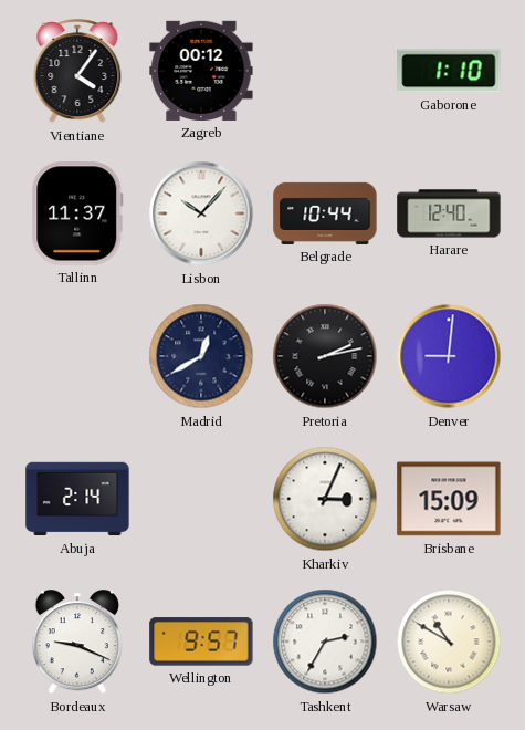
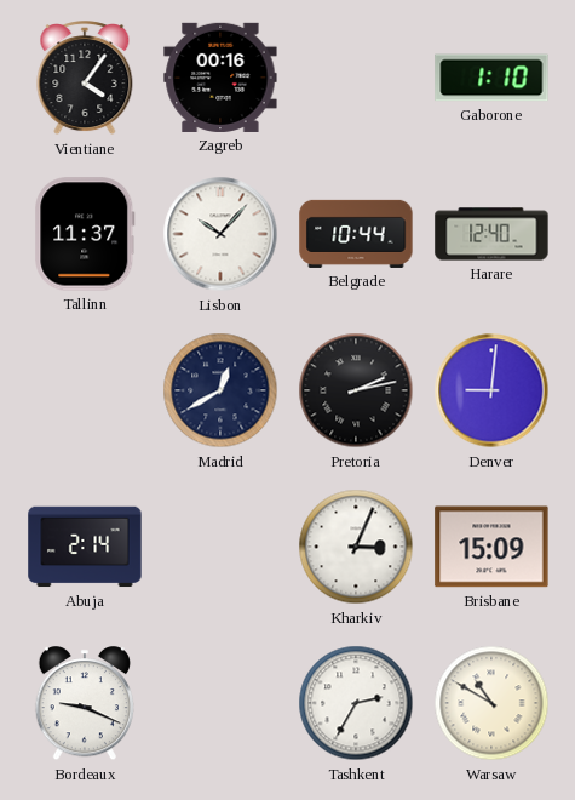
Zagreb: 00:12 -> 00:16
Wellington: 9:57 -> none
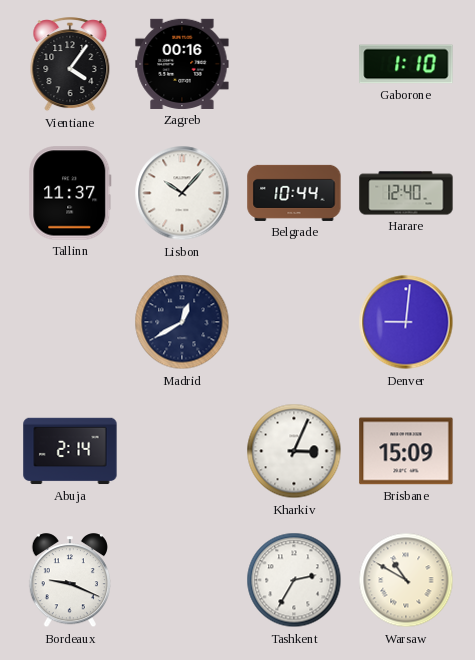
Pretoria: 2:13 -> none
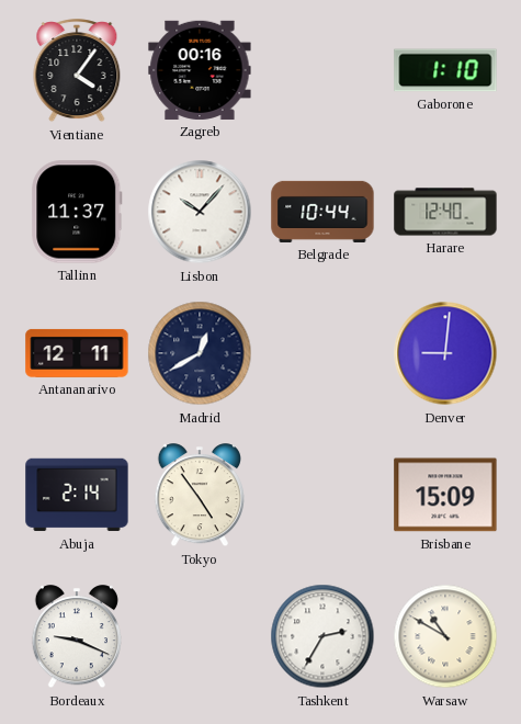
Antananarivo: none -> 12:11
Tokyo: none -> 4:54
Kharkiv: 3:04 -> none
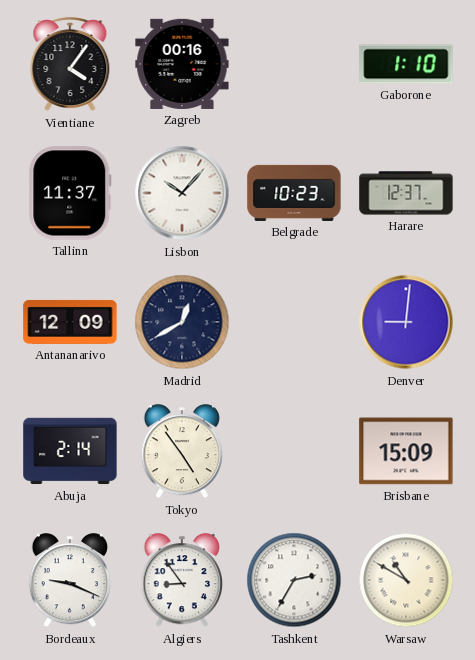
Belgrade: 10:44 -> 10:23
Harare: 12:40 -> 12:37
Antananarivo: 12:11 -> 12:09
Algiers: none -> 8:54
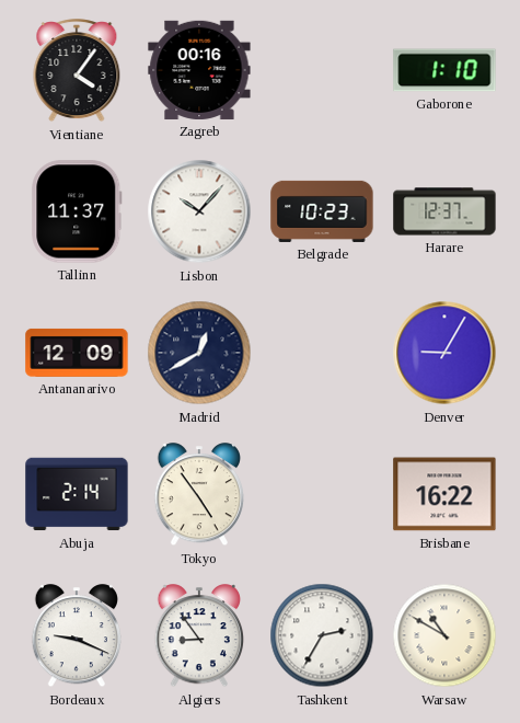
Denver: 9:01 -> 9:05
Brisbane: 15:09 -> 16:22
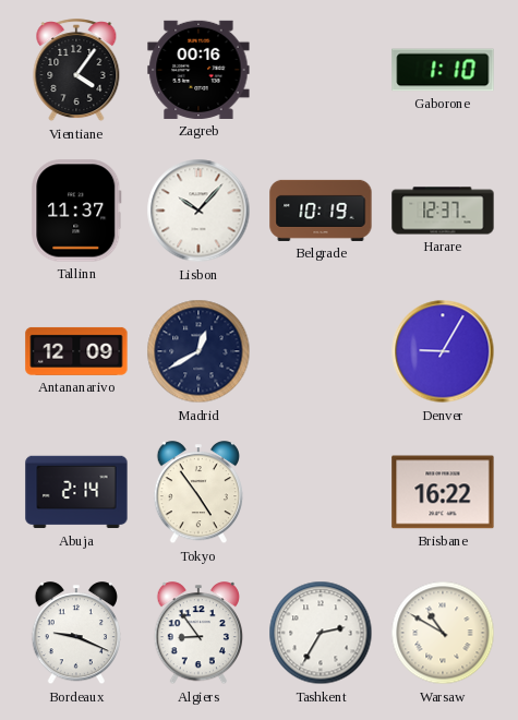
Belgrade: 10:23 -> 10:19
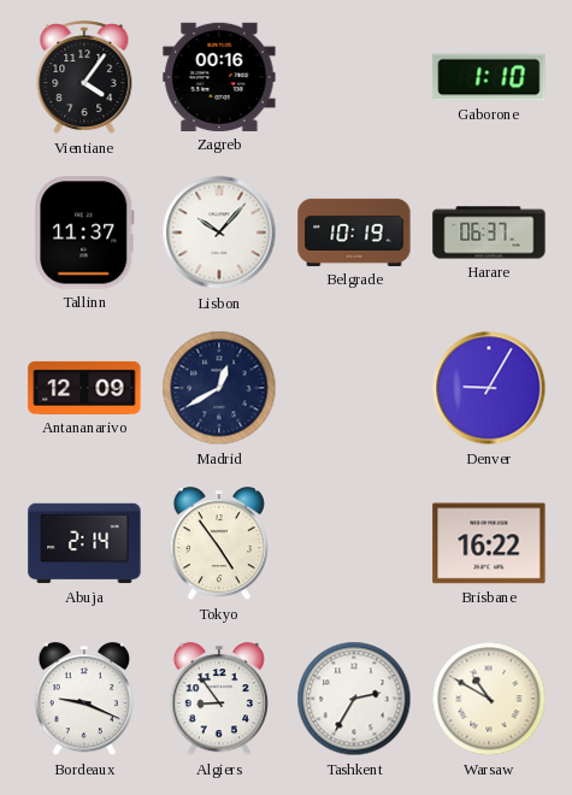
Harare: 12:37 -> 06:37
